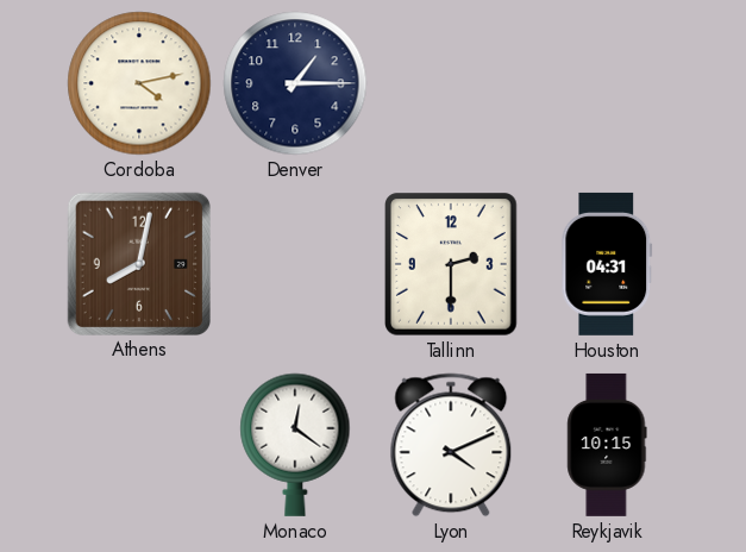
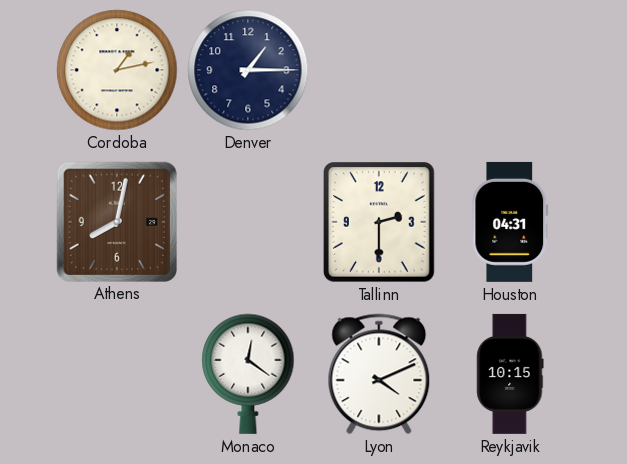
Cordoba: 4:13 -> 1:13
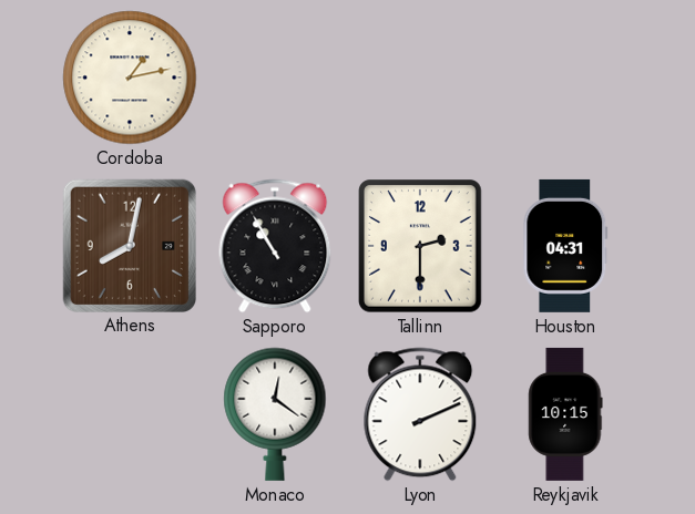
Denver: 1:15 -> none
Sapporo: none -> 10:55
Lyon: 4:11 -> 2:11
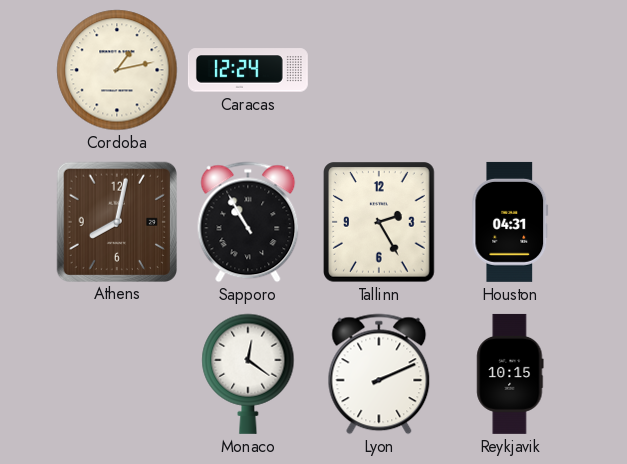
Caracas: none -> 12:24
Tallinn: 2:30 -> 2:25
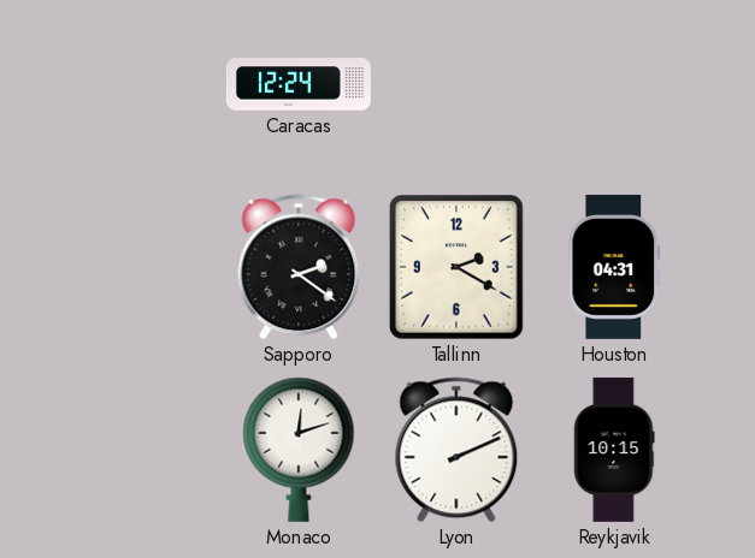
Cordoba: 1:13 -> none
Athens: 8:02 -> none
Sapporo: 10:55 -> 2:21
Tallinn: 2:25 -> 2:20
Monaco: 12:21 -> 12:12
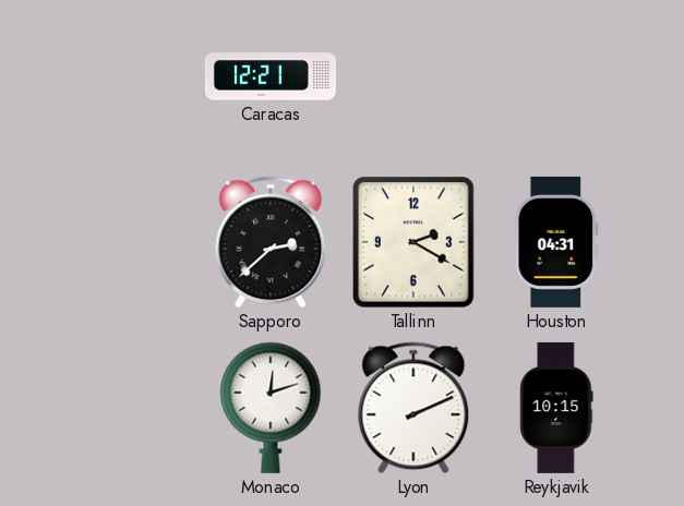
Caracas: 12:24 -> 12:21
Sapporo: 2:21 -> 2:38
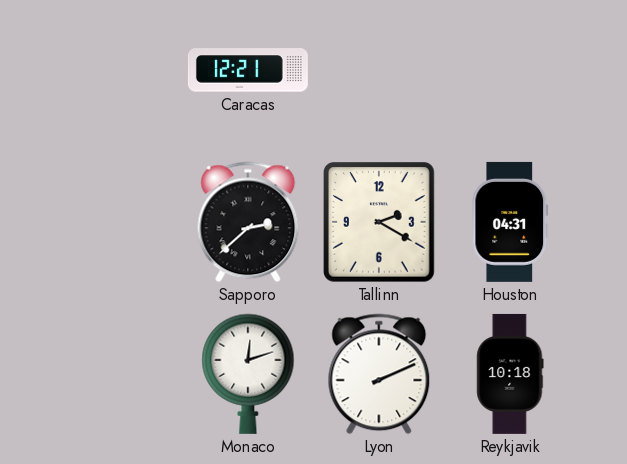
Reykjavik: 10:15 -> 10:18
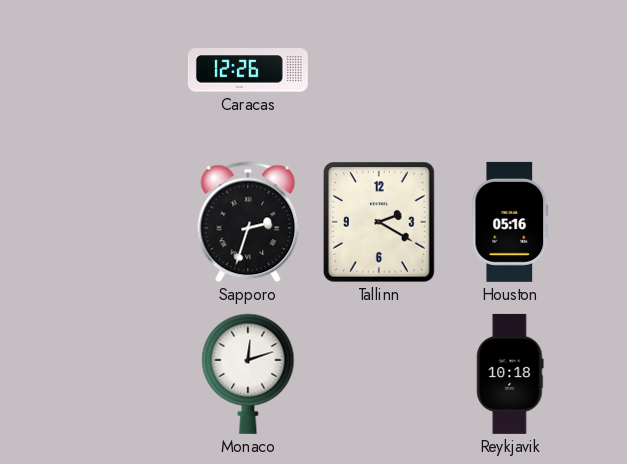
Caracas: 12:21 -> 12:26
Sapporo: 2:38 -> 2:33
Houston: 04:31 -> 05:16
Lyon: 2:11 -> none
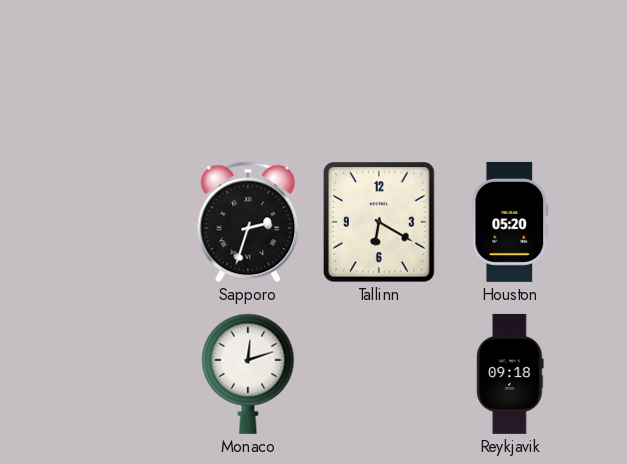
Caracas: 12:26 -> none
Tallinn: 2:20 -> 6:20
Houston: 05:16 -> 05:20
Reykjavik: 10:18 -> 09:18
